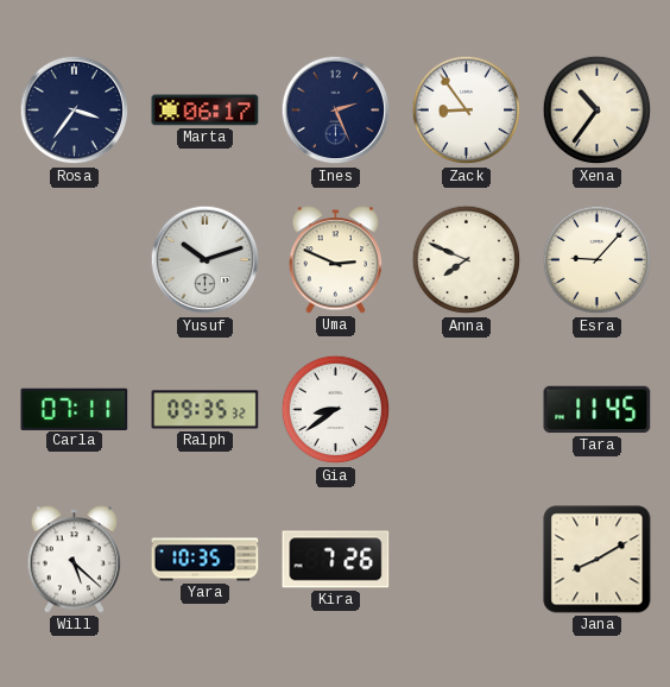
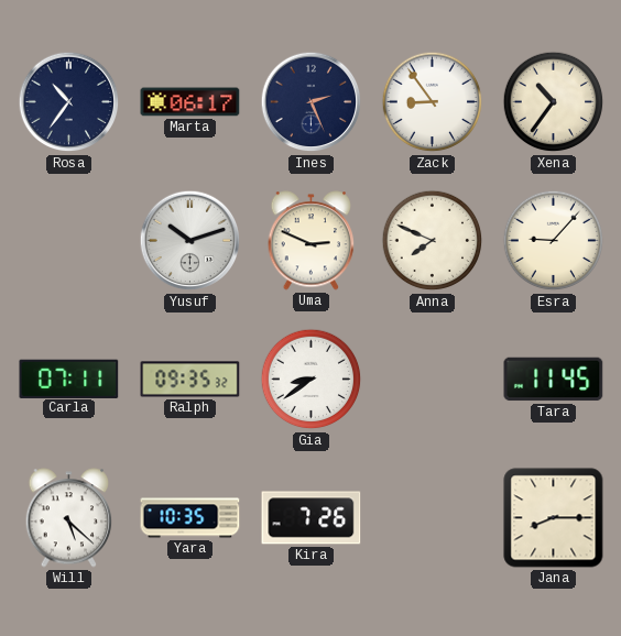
Rosa: 3:36 -> 10:36
Jana: 8:10 -> 8:15
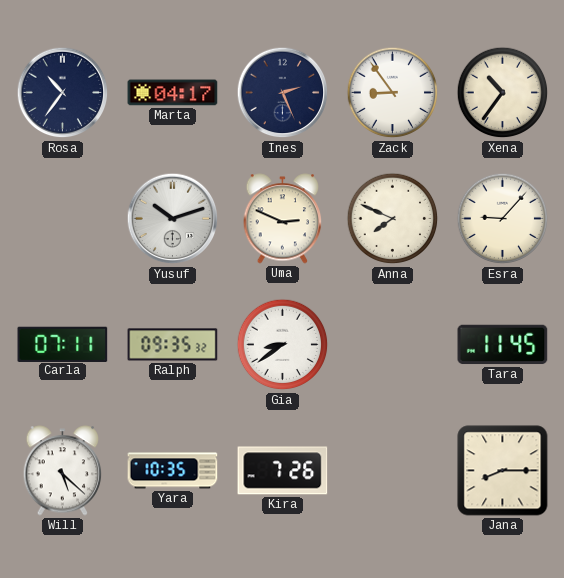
Marta: 06:17 -> 04:17
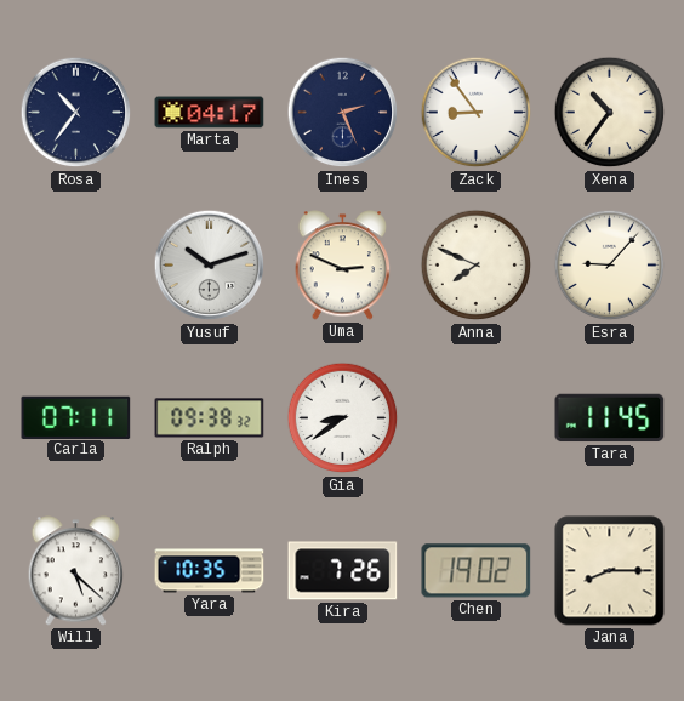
Ralph: 09:35 -> 09:38
Chen: none -> 19:02
